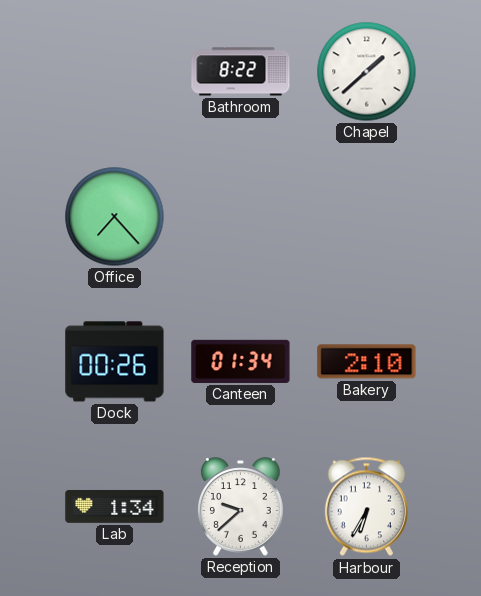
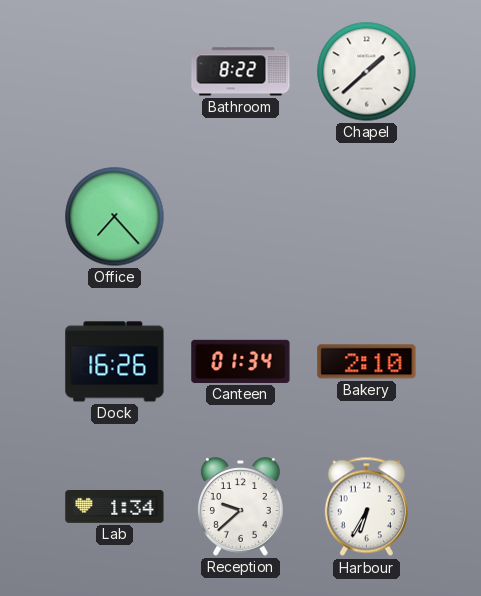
Dock: 00:26 -> 16:26
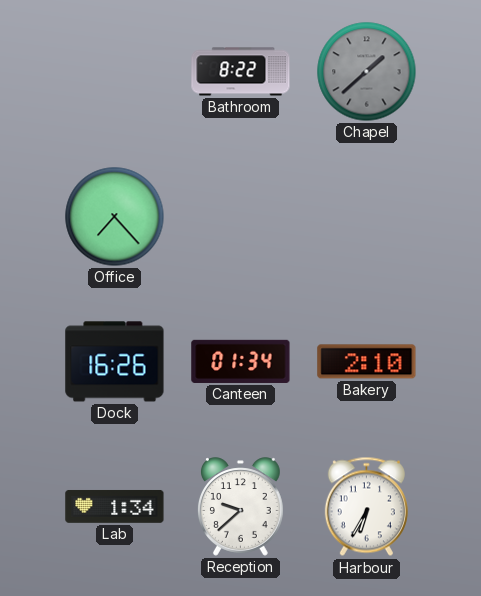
Chapel dial: white -> grey
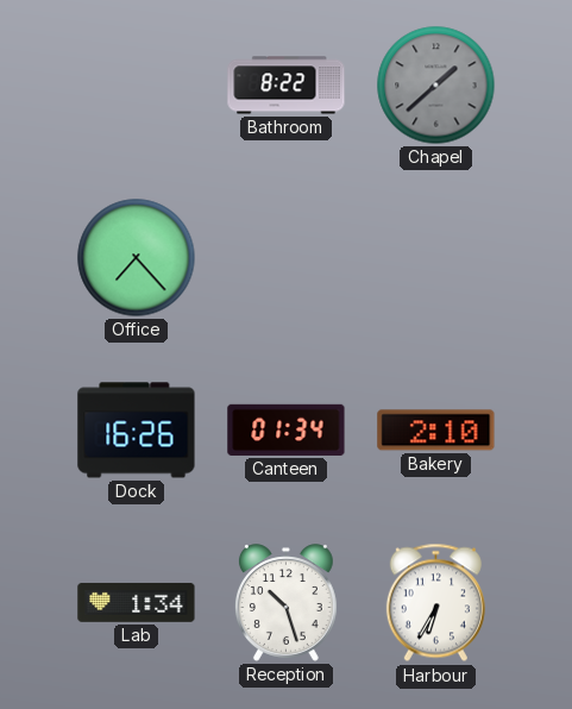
Reception: 9:38 -> 10:27
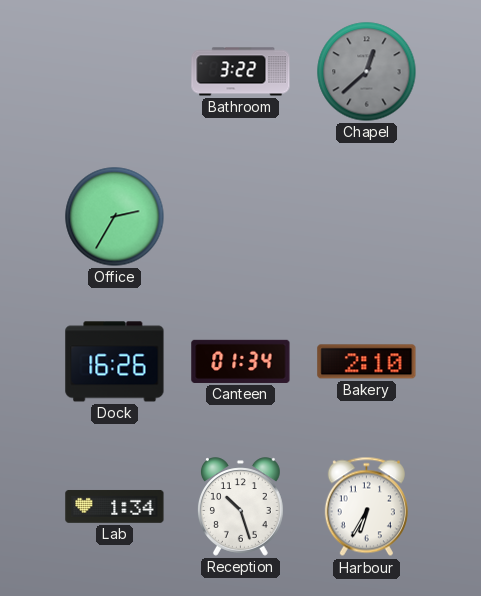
Bathroom: 8:22 -> 3:22
Chapel: 1:38 -> 12:38
Office: 7:23 -> 2:35
